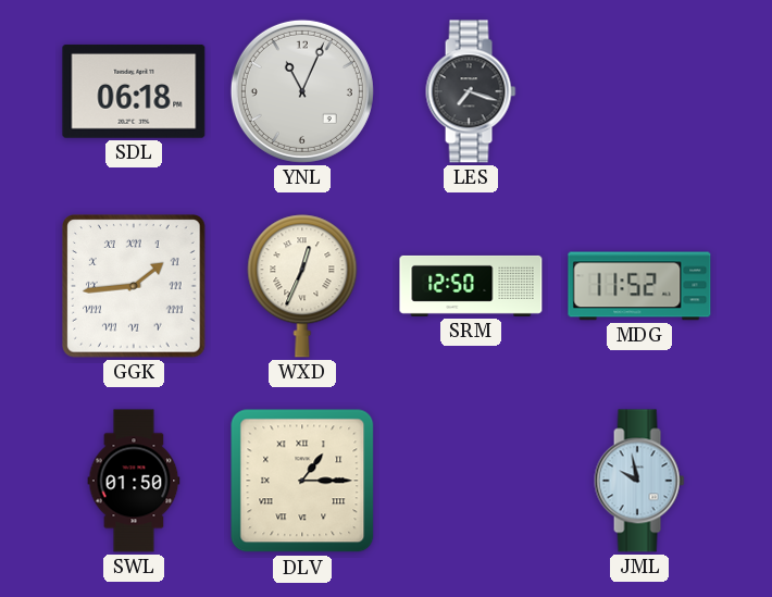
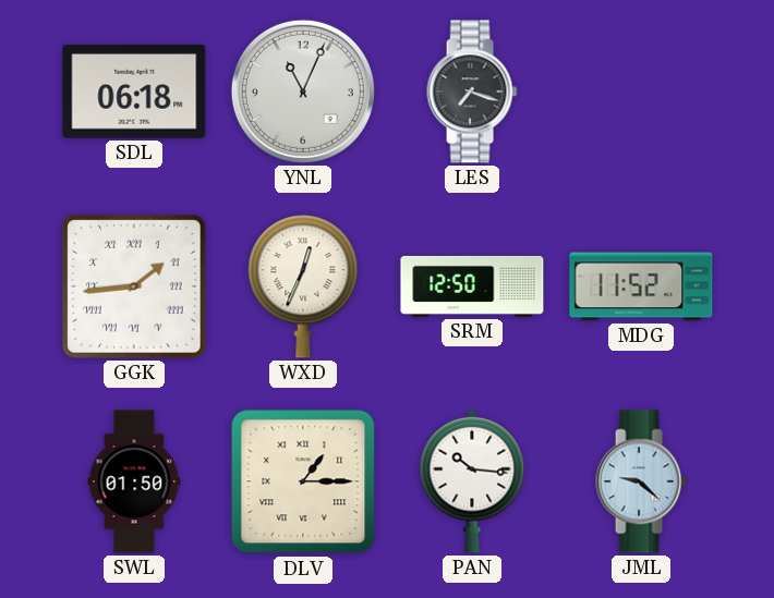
PAN: none -> 10:16
JML: 9:58 -> 9:22
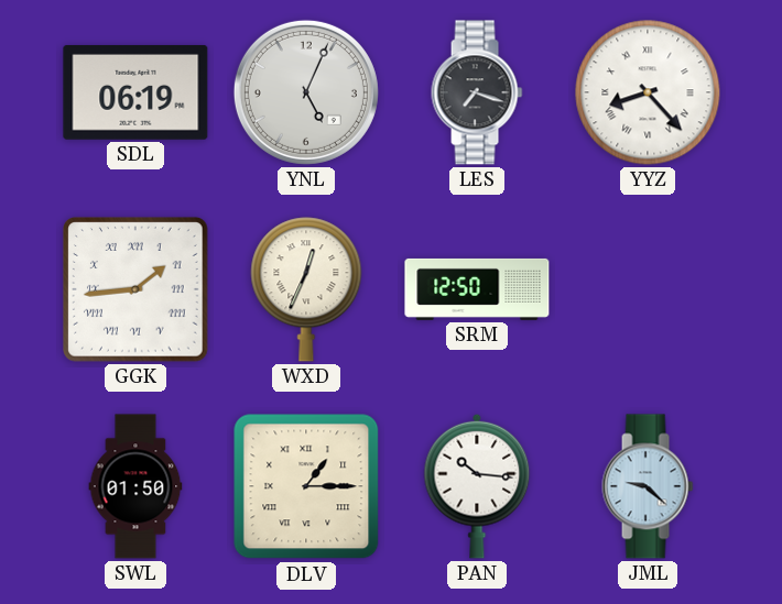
SDL: 06:18 -> 06:19
YNL: 11:04 -> 5:04
YYZ: none -> 8:23
MDG: 11:52 -> none
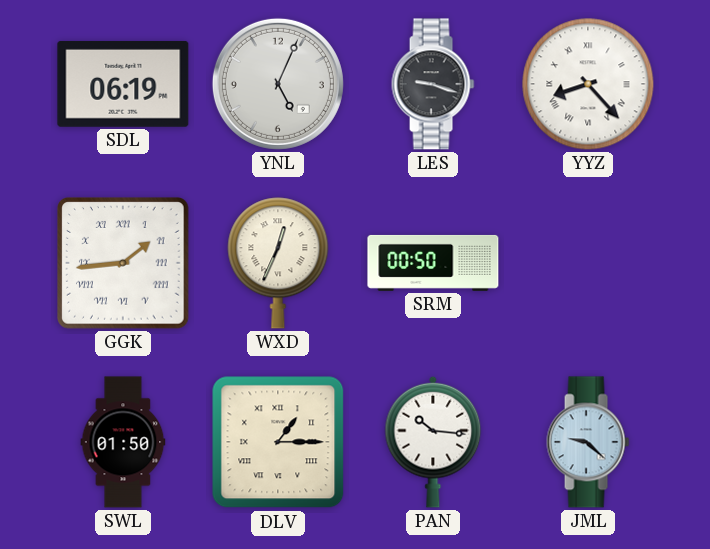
LES: 7:18 -> 9:18
SRM: 12:50 -> 00:50
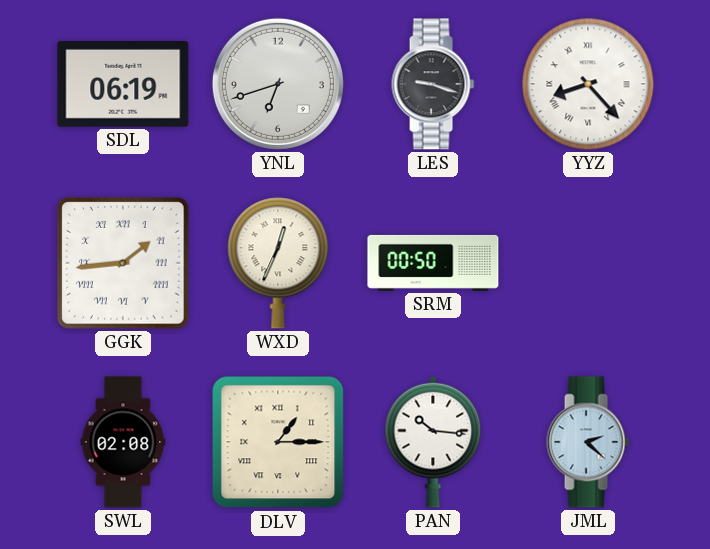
YNL: 5:04 -> 6:42
SWL: 01:50 -> 02:08
JML: 9:22 -> 2:22
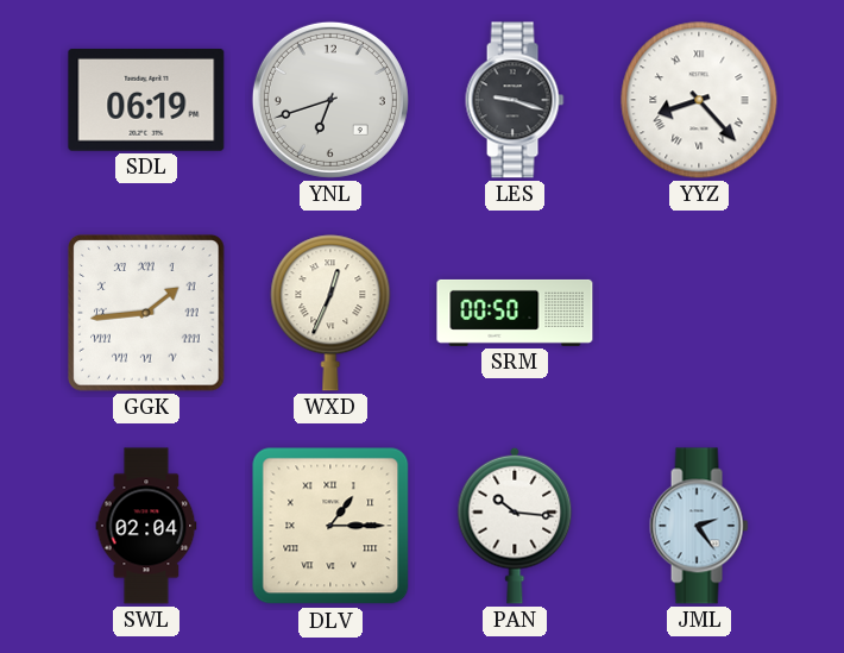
SWL: 02:08 -> 02:04
JML: 2:22 -> 2:24
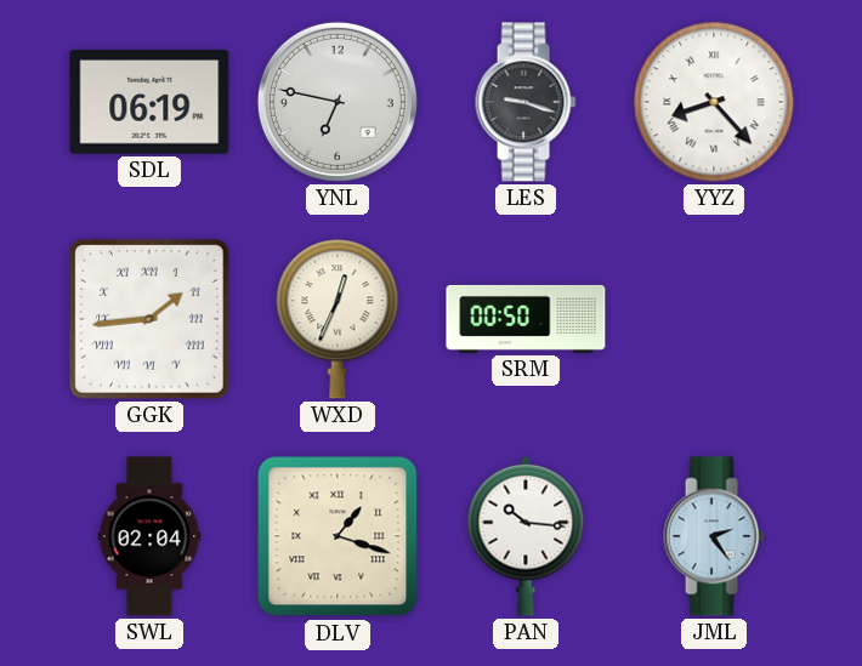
YNL: 6:42 -> 6:47
DLV: 1:15 -> 1:18
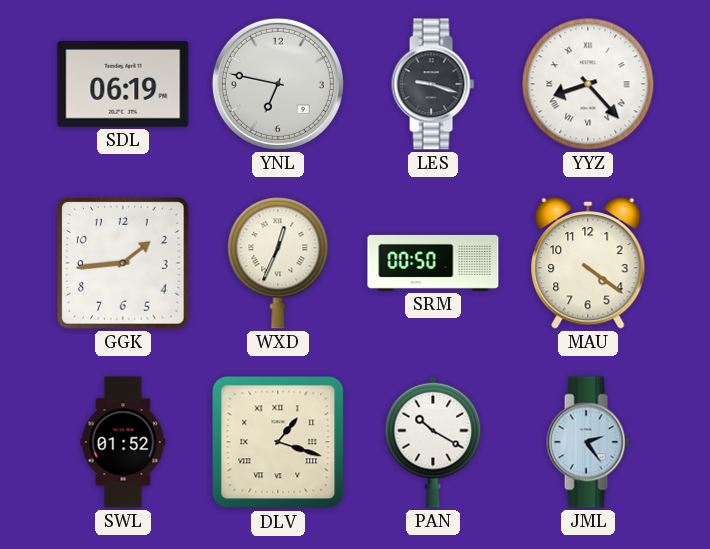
GGK numerals: Roman -> Arabic
MAU: none -> 4:21
SWL: 02:04 -> 01:52
PAN: 10:16 -> 10:20
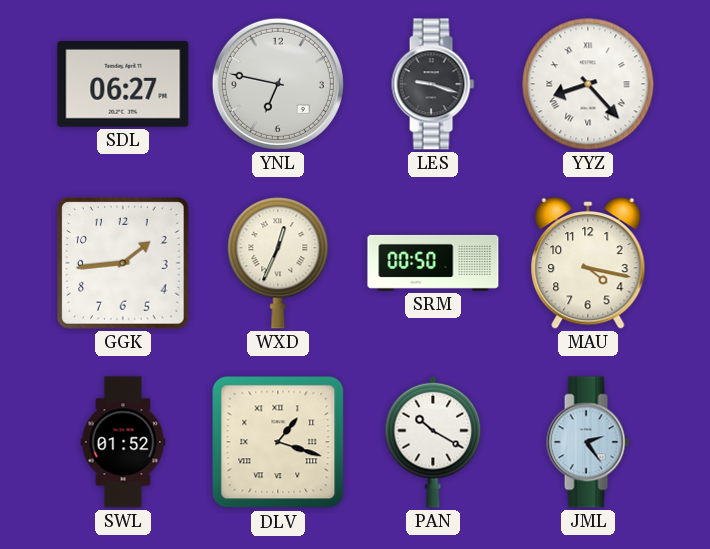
SDL: 06:19 -> 06:27
MAU: 4:21 -> 4:17
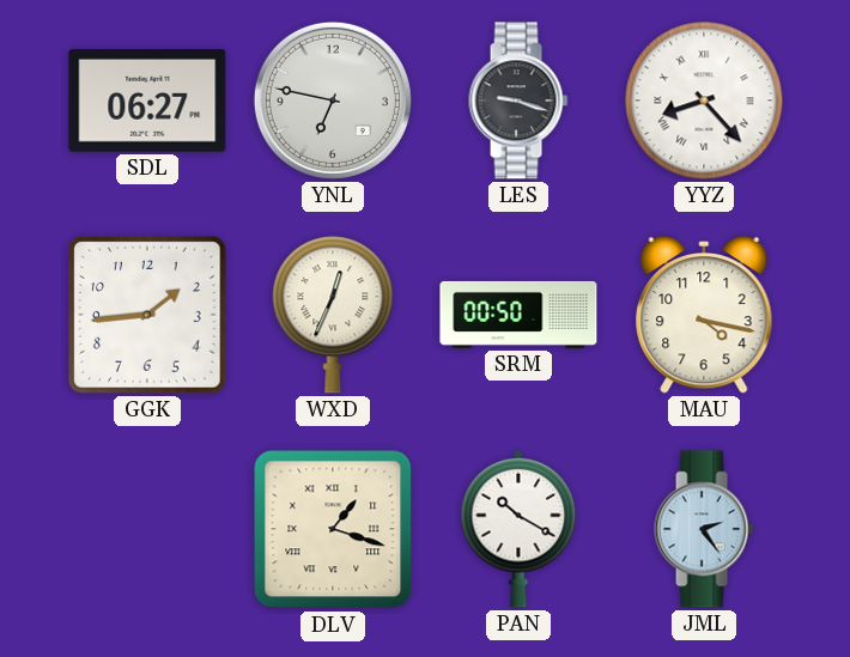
SWL: 01:52 -> none
